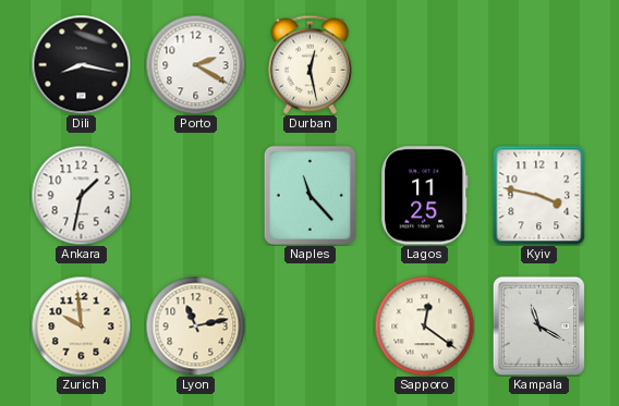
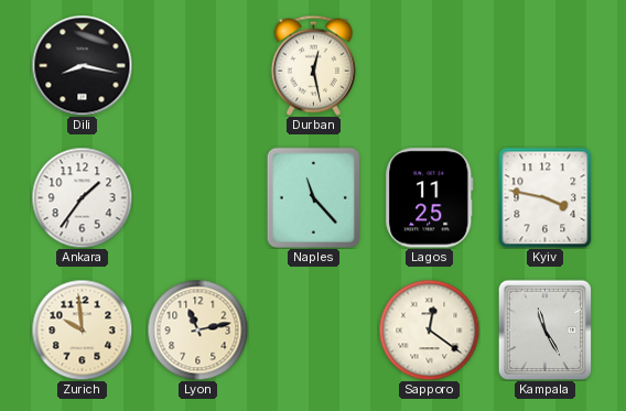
Porto: 2:20 -> none
Ankara: 1:32 -> 1:36
Kampala: 11:20 -> 11:25
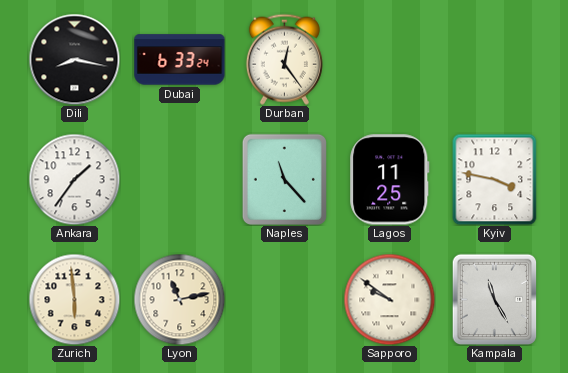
Dubai: none -> 6:33
Durban: 12:28 -> 12:24
Zurich: 9:59 -> 5:59
Sapporo: 12:21 -> 9:51
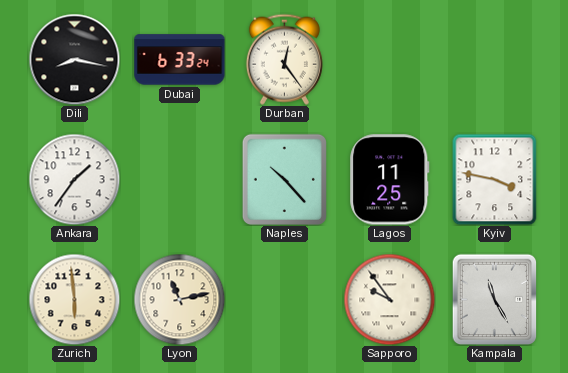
Naples: 11:23 -> 10:23
Sapporo: 9:51 -> 9:54
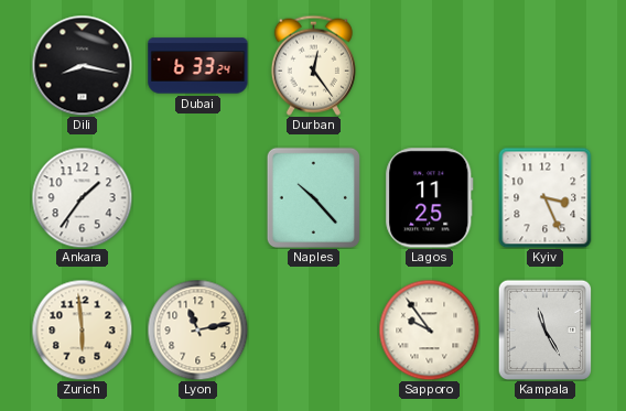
Kyiv: 3:47 -> 3:26
